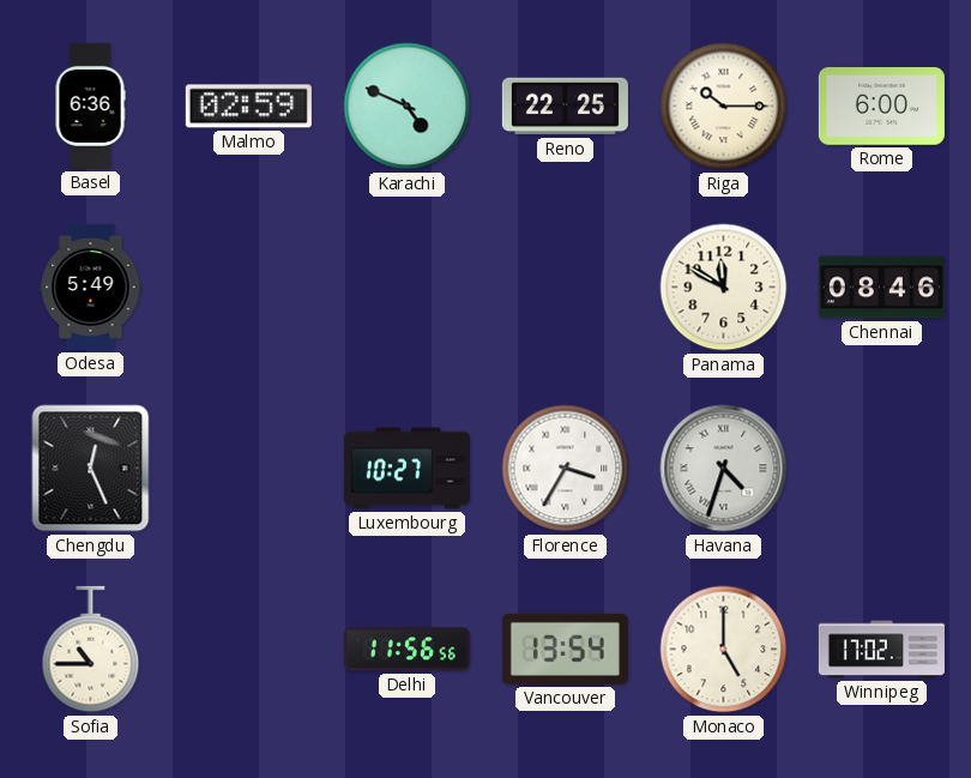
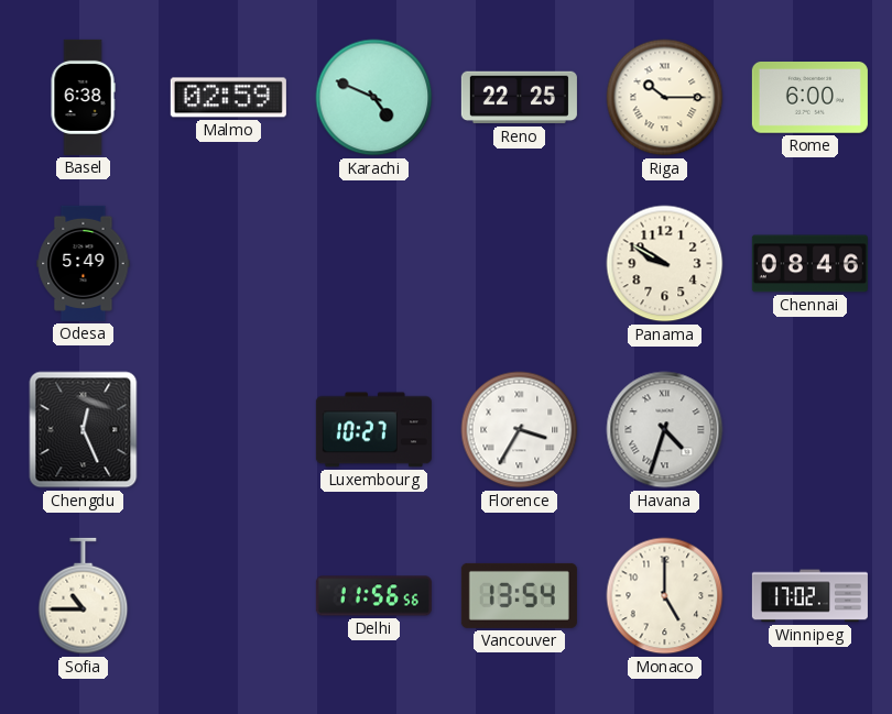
Basel: 6:36 -> 6:38
Panama: 11:50 -> 9:50
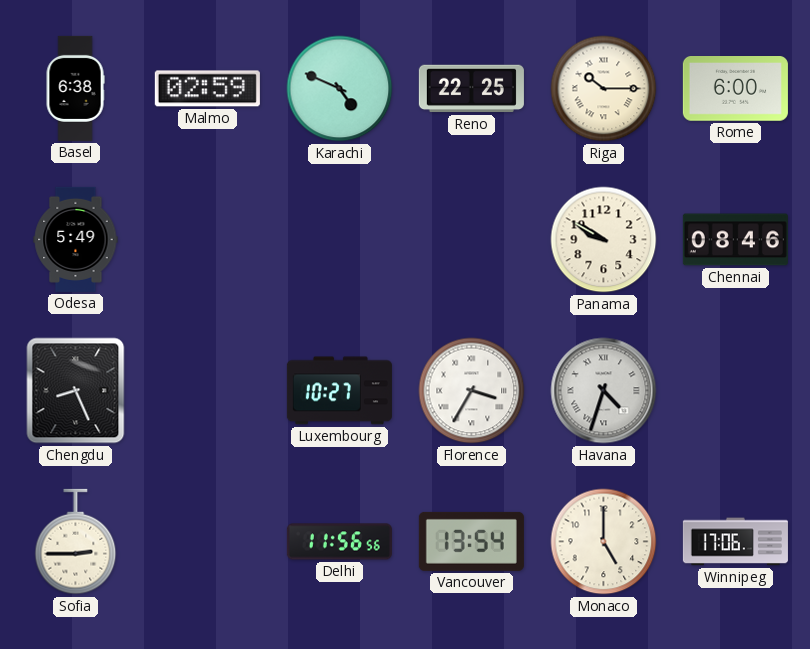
Chengdu: 12:26 -> 8:26
Sofia: 10:45 -> 2:45
Winnipeg: 17:02 -> 17:06
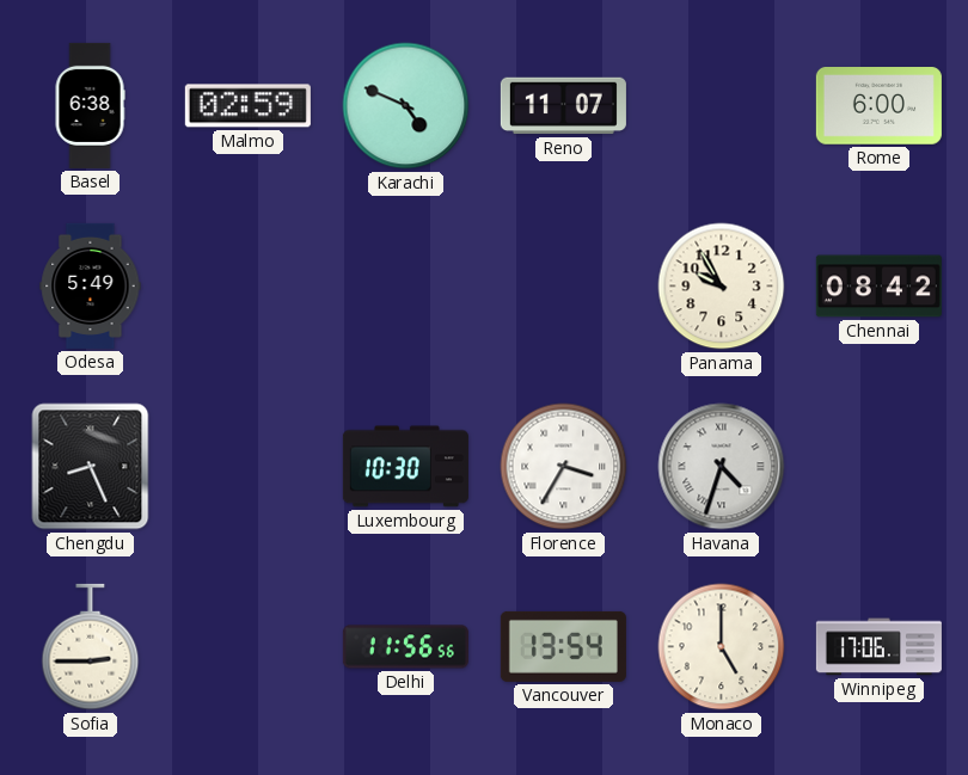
Reno: 22:25 -> 11:07
Riga: 10:15 -> none
Panama: 9:50 -> 9:55
Chennai: 08:46 -> 08:42
Luxembourg: 10:27 -> 10:30
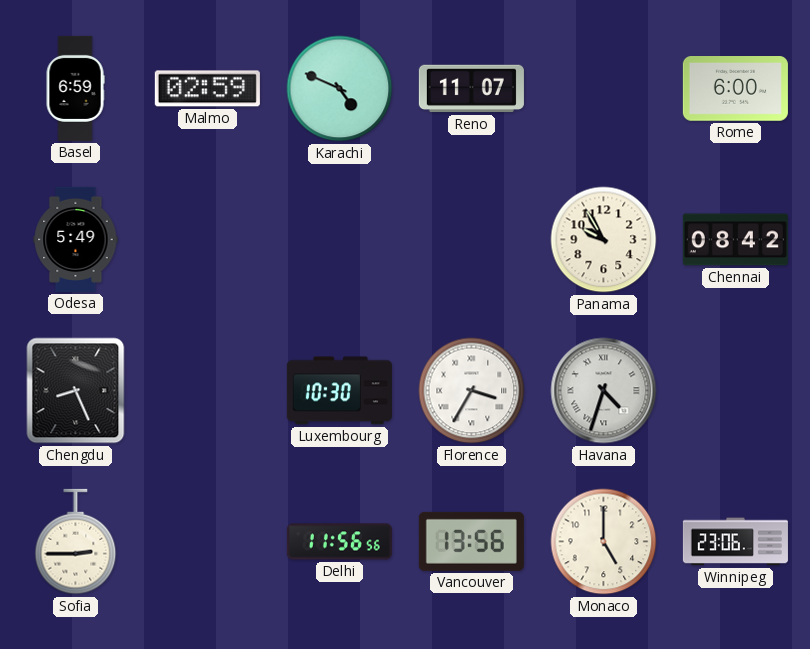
Basel: 6:38 -> 6:59
Vancouver: 13:54 -> 13:56
Winnipeg: 17:06 -> 23:06
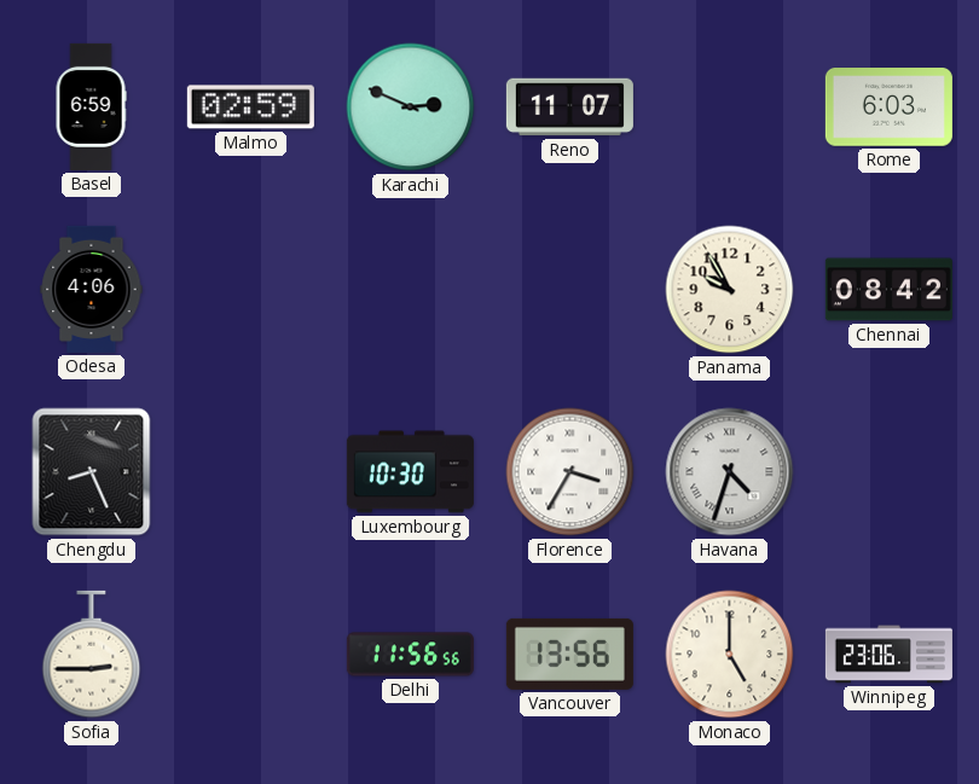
Karachi: 4:49 -> 2:49
Rome: 6:00 -> 6:03
Odesa: 5:49 -> 4:06
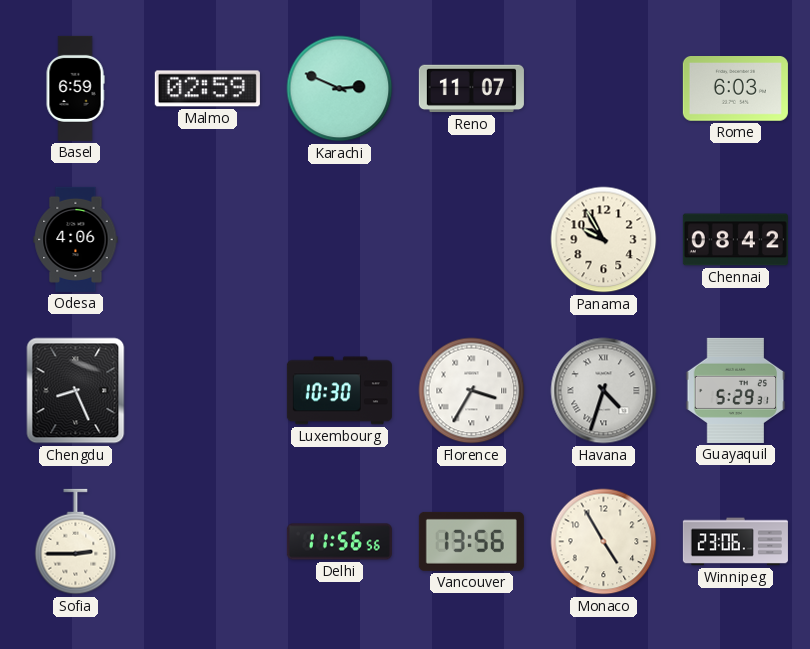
Guayaquil: none -> 5:29
Monaco: 5:00 -> 4:55
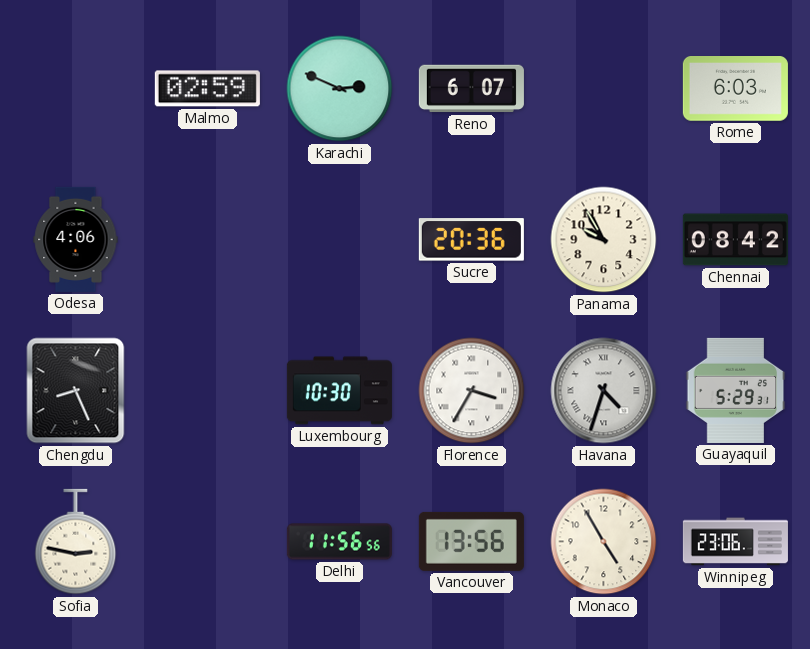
Basel: 6:59 -> none
Reno: 11:07 -> 6:07
Sucre: none -> 20:36
Sofia: 2:45 -> 2:47
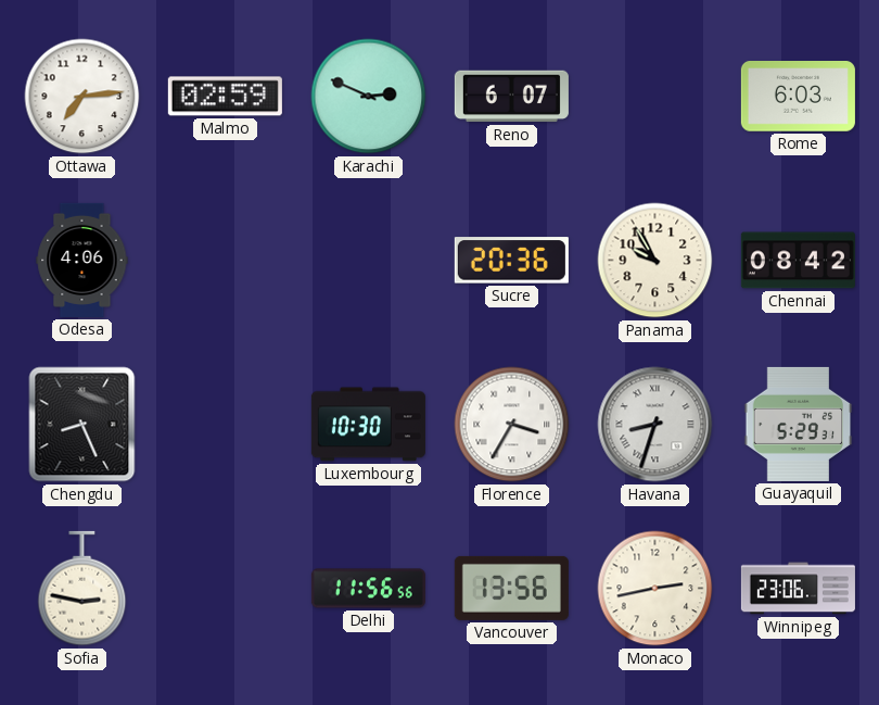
Ottawa: none -> 7:14
Havana: 4:33 -> 8:33
Monaco: 4:55 -> 2:43
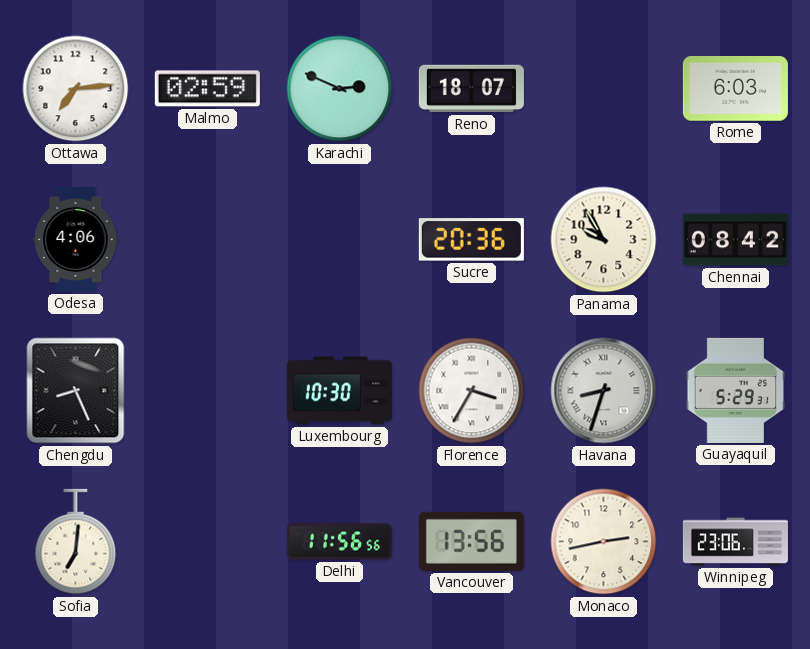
Reno: 6:07 -> 18:07
Sofia: 2:47 -> 7:01
